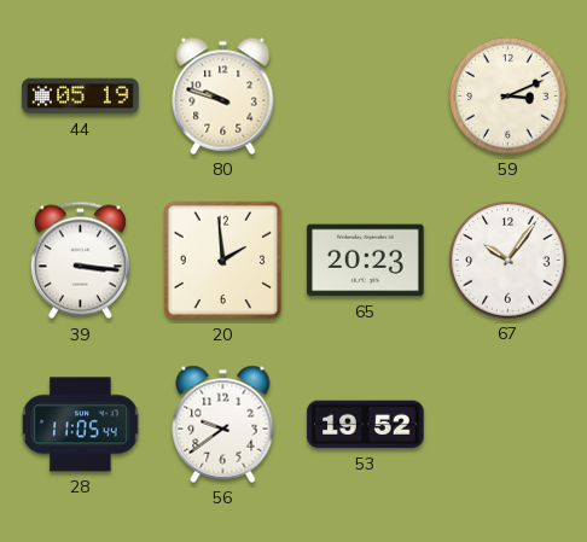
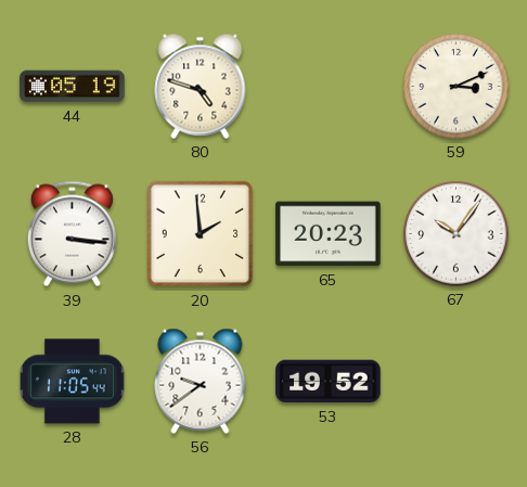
80: 9:48 -> 4:48
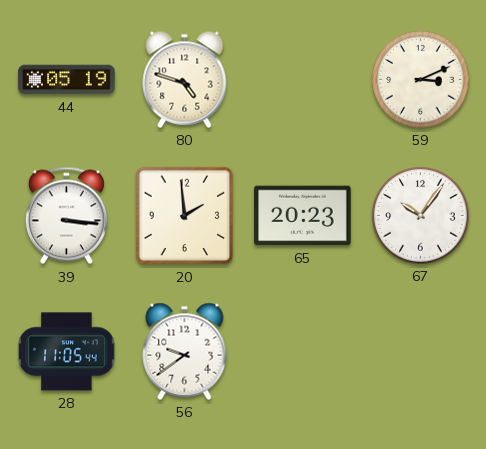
53: 19:52 -> none
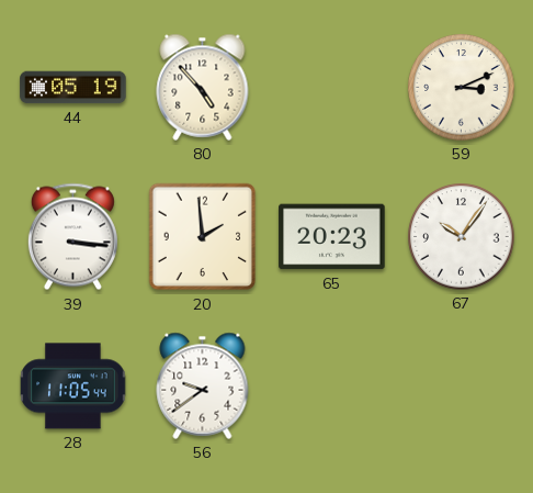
80: 4:48 -> 4:53
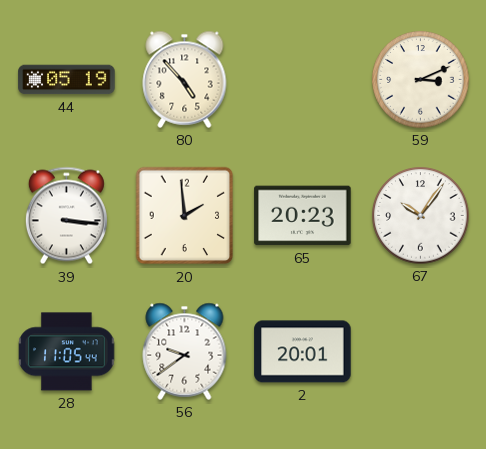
2: none -> 20:01
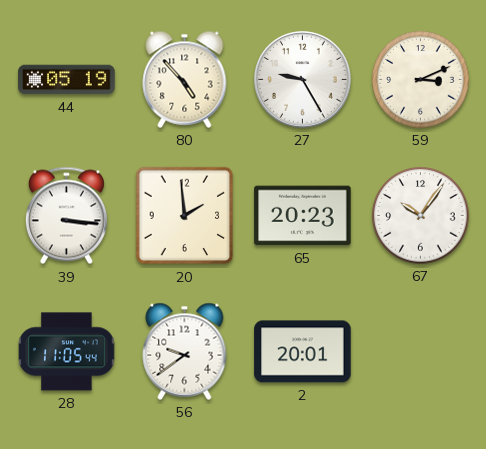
27: none -> 9:25
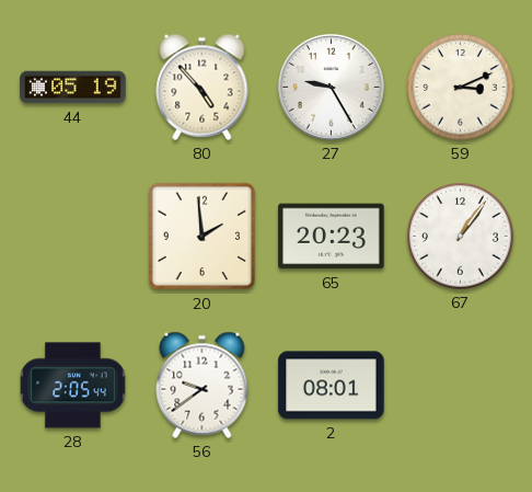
39: 3:16 -> none
67: 10:06 -> 1:06
28: 11:05 -> 2:05
2: 20:01 -> 08:01
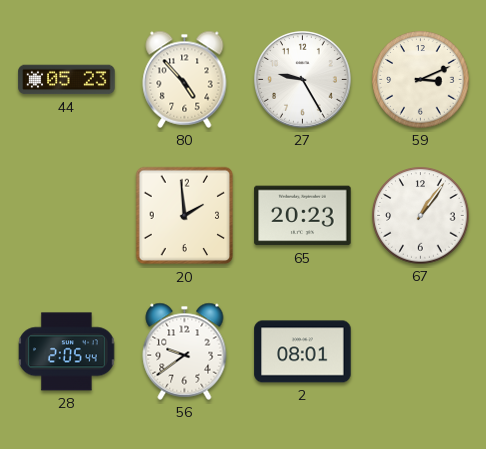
44: 05:19 -> 05:23
